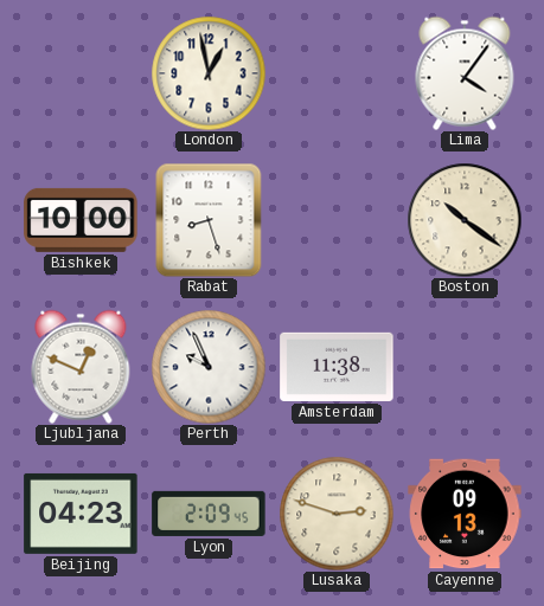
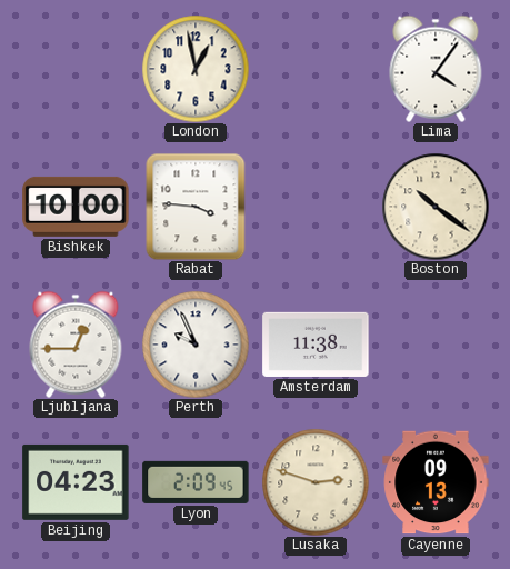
Rabat: 8:27 -> 3:46
Ljubljana: 12:49 -> 12:45
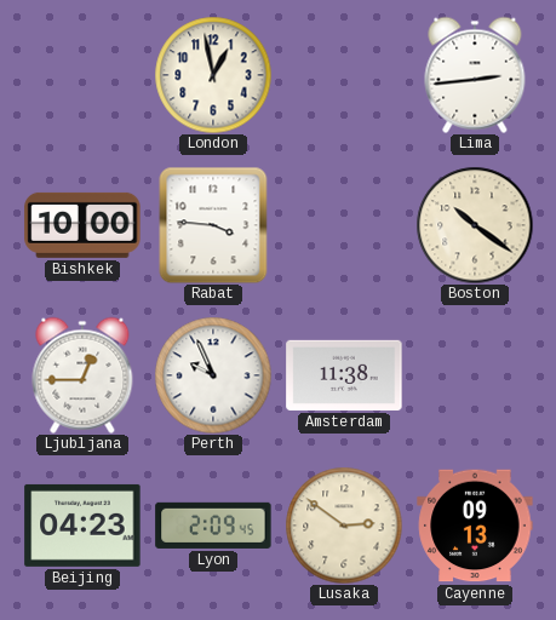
Lima: 4:06 -> 2:44
Lusaka: 2:48 -> 2:51
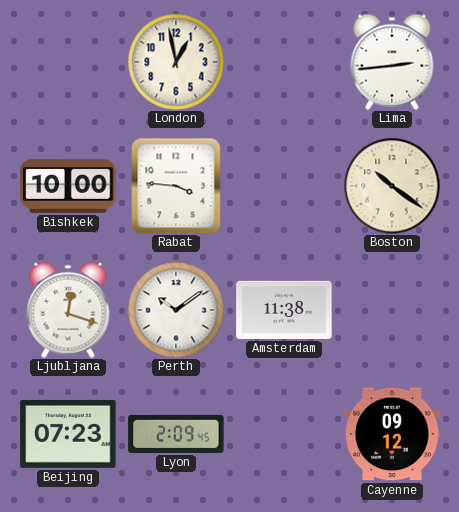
Ljubljana: 12:45 -> 12:18
Perth: 9:56 -> 10:09
Beijing: 04:23 -> 07:23
Lusaka: 2:51 -> none
Cayenne: 09:13 -> 09:12
